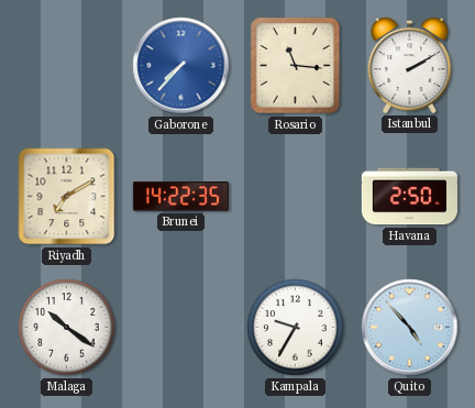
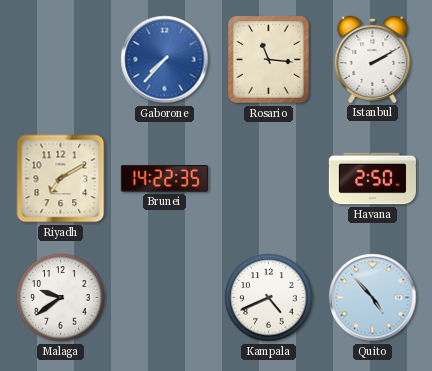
Malaga: 10:21 -> 9:39
Kampala: 9:35 -> 4:41
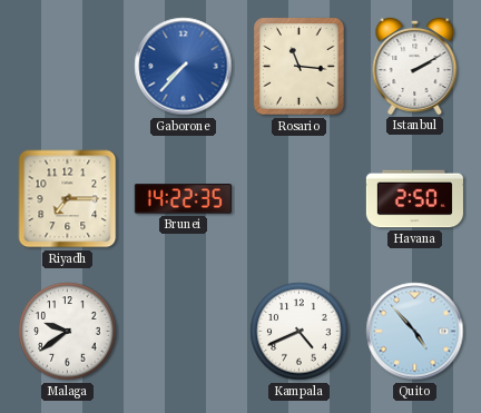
Riyadh: 7:10 -> 7:15
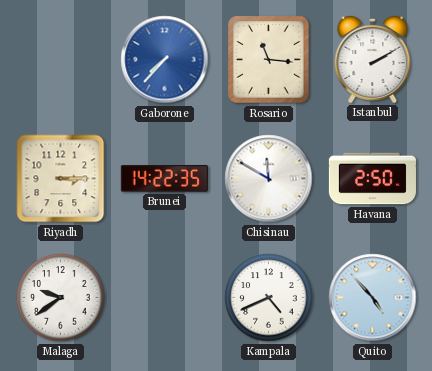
Riyadh: 7:15 -> 3:15
Chisinau: none -> 11:50
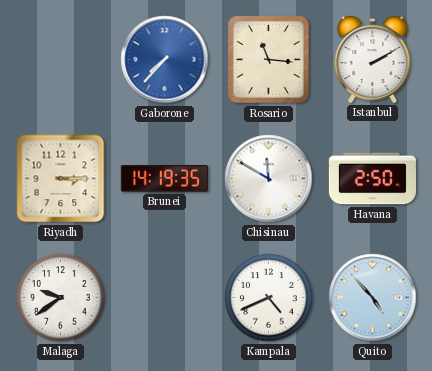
Brunei: 14:22 -> 14:19
